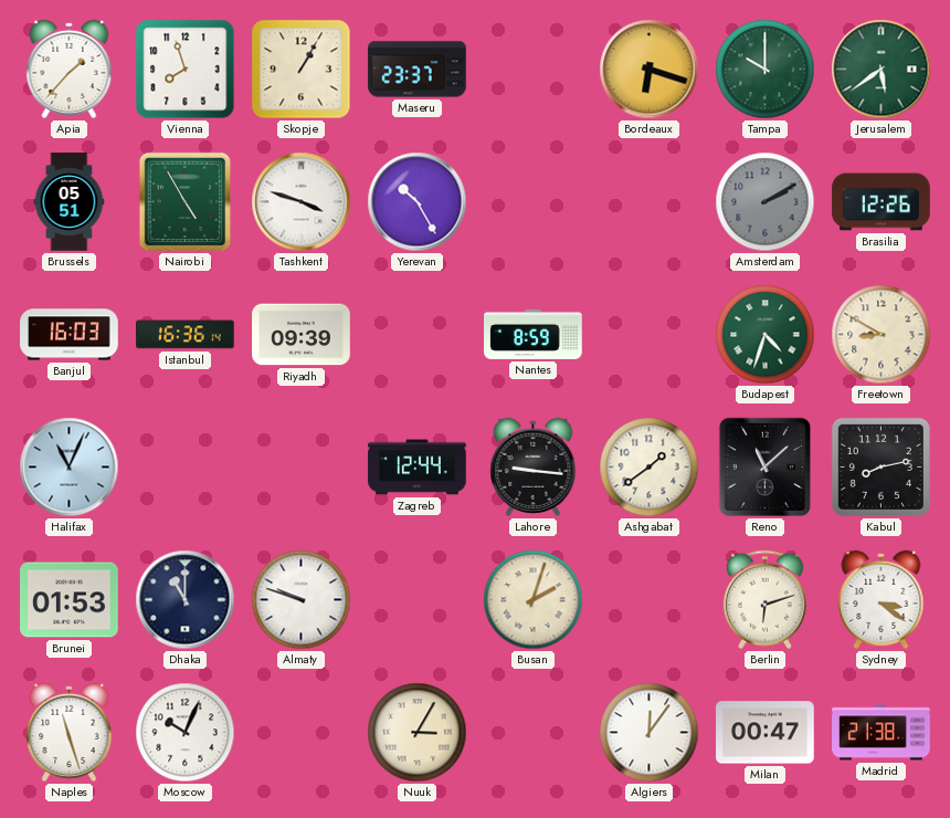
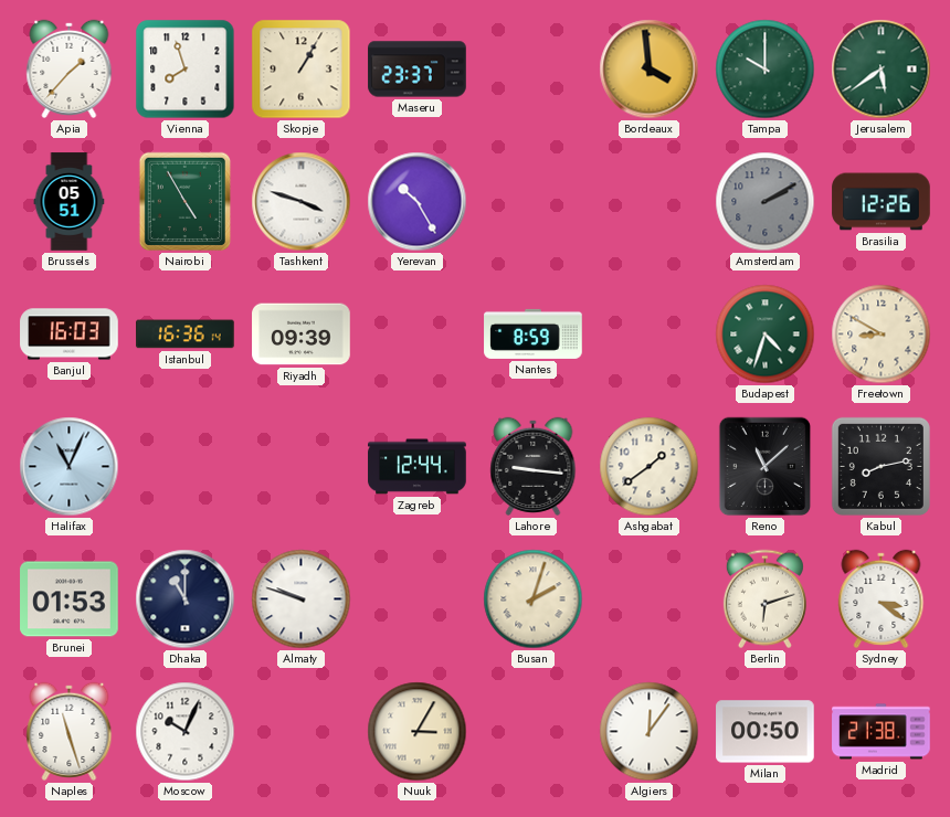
Bordeaux: 6:18 -> 3:59
Milan: 00:47 -> 00:50
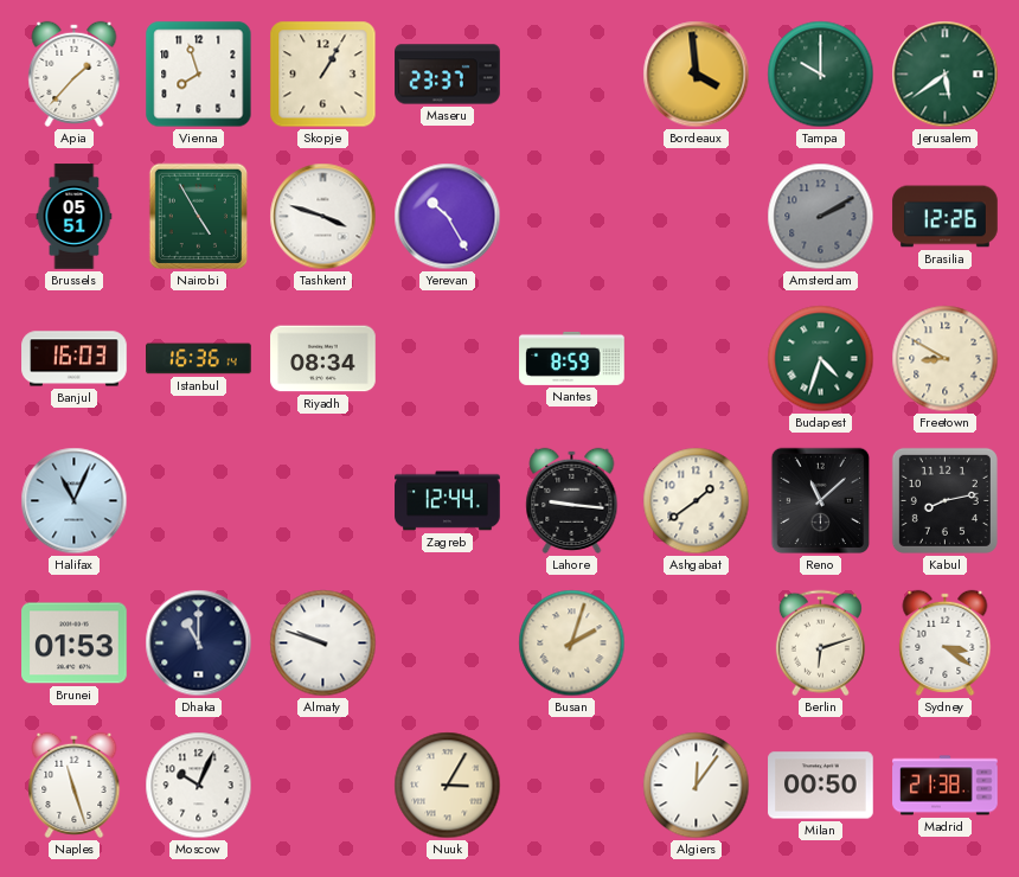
Riyadh: 09:39 -> 08:34
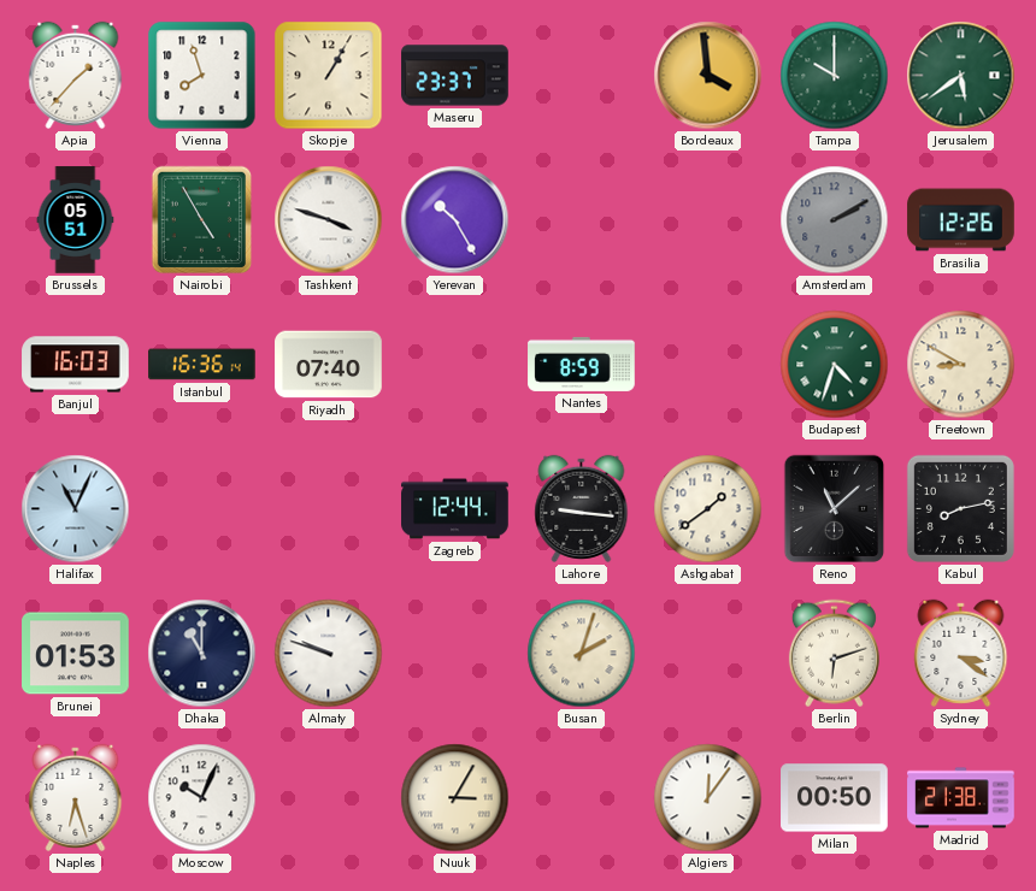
Riyadh: 08:34 -> 07:40
Naples: 11:27 -> 6:27
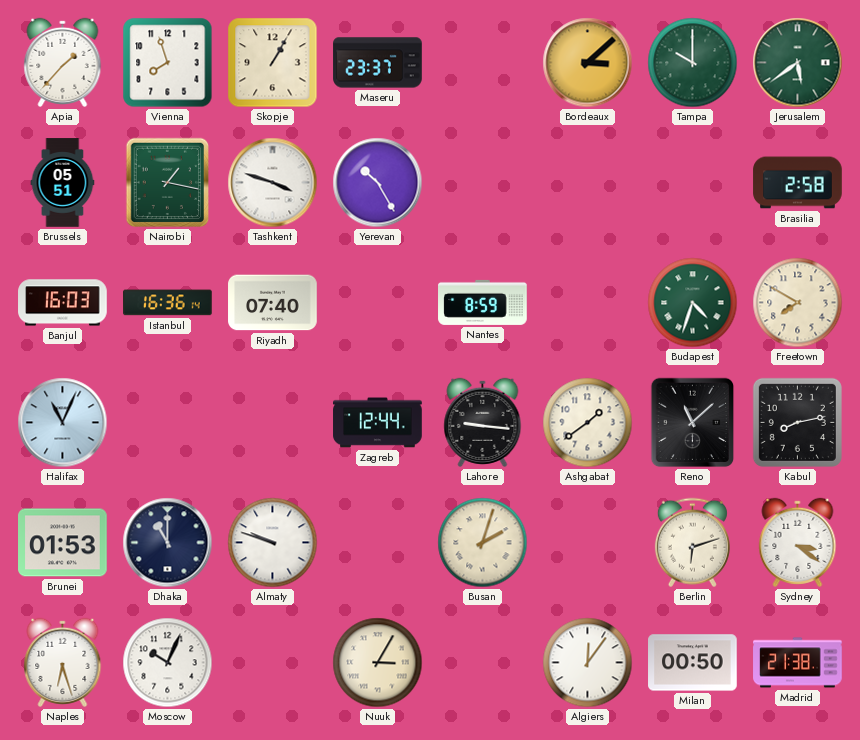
Bordeaux: 3:59 -> 3:08
Nairobi: 4:55 -> 1:17
Amsterdam: 2:10 -> none
Brasilia: 12:26 -> 2:58
Freetown: 8:50 -> 7:50
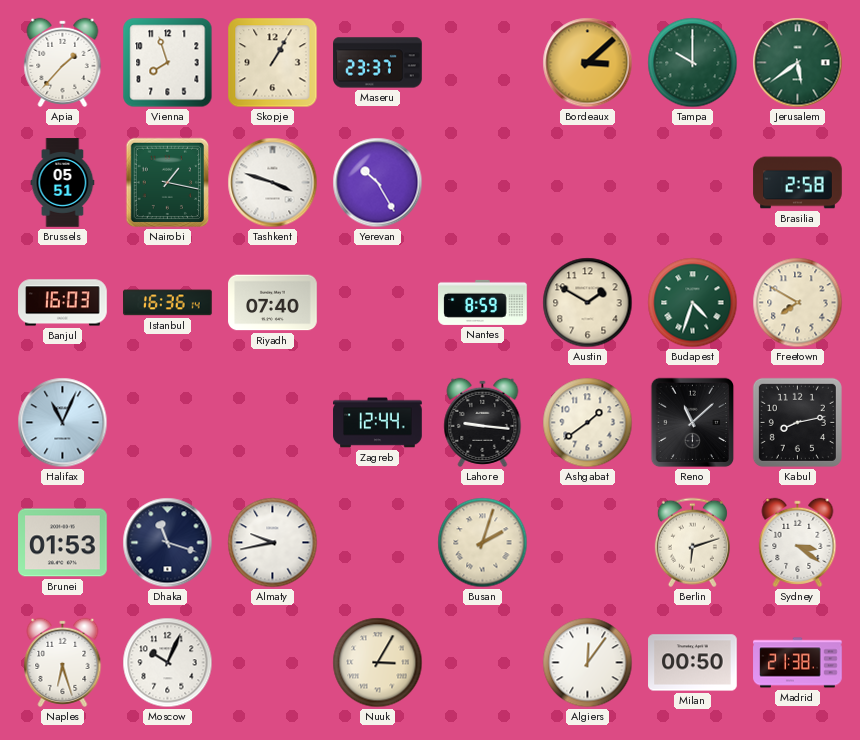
Austin: none -> 1:50
Dhaka: 11:00 -> 11:18
Almaty: 9:48 -> 9:43
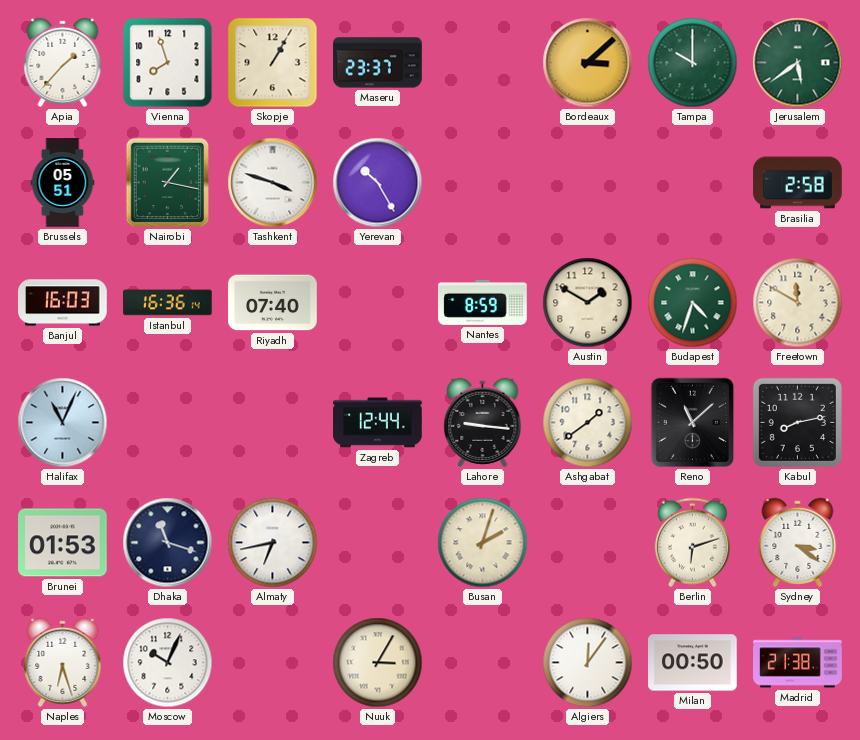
Freetown: 7:50 -> 11:50
Almaty: 9:43 -> 6:43
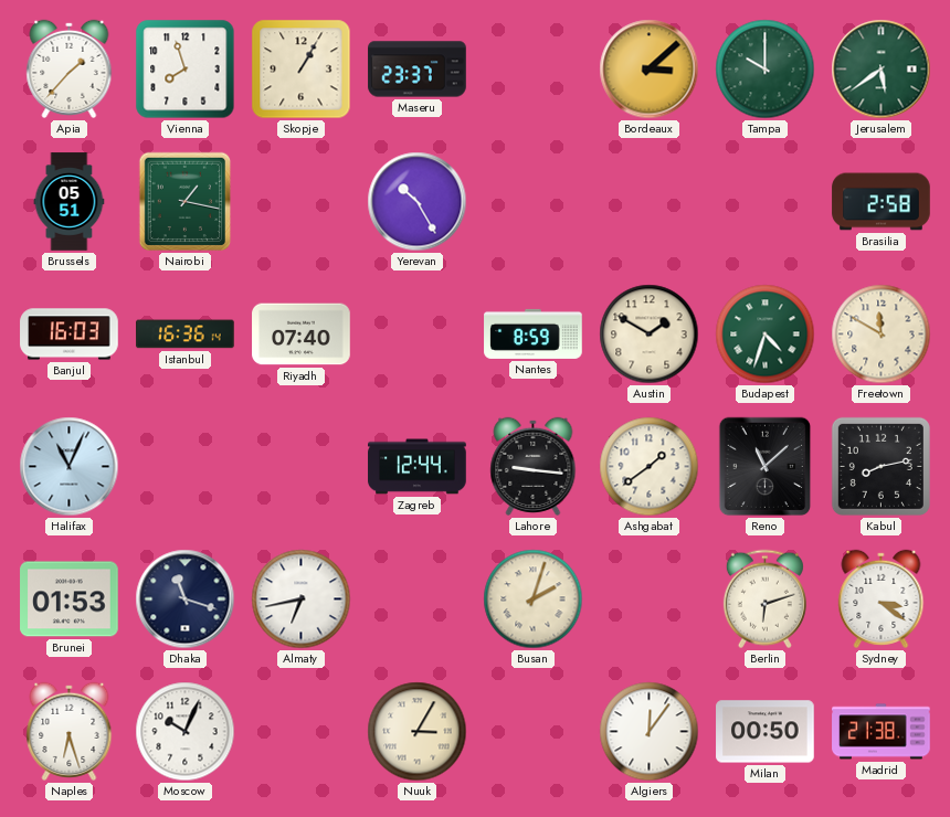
Tashkent: 3:48 -> none
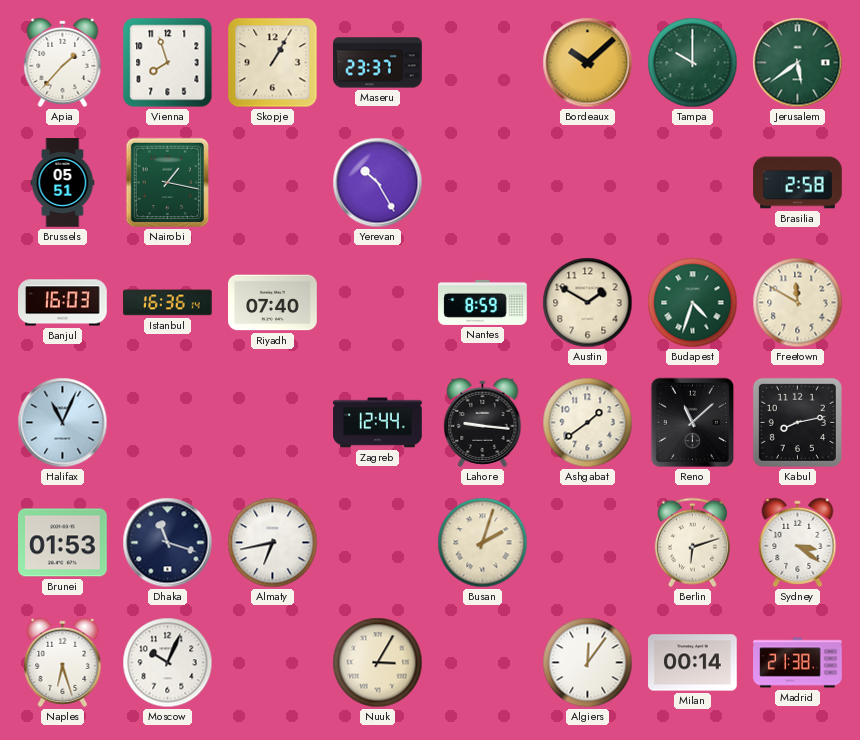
Bordeaux: 3:08 -> 10:08
Milan: 00:50 -> 00:14
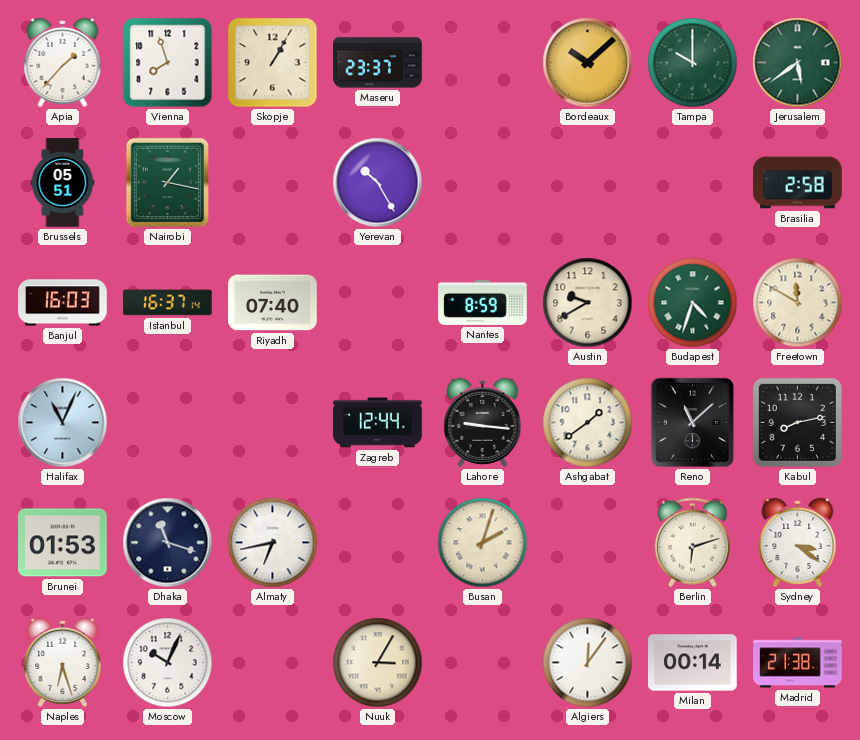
Istanbul: 16:36 -> 16:37
Austin: 1:50 -> 9:40
